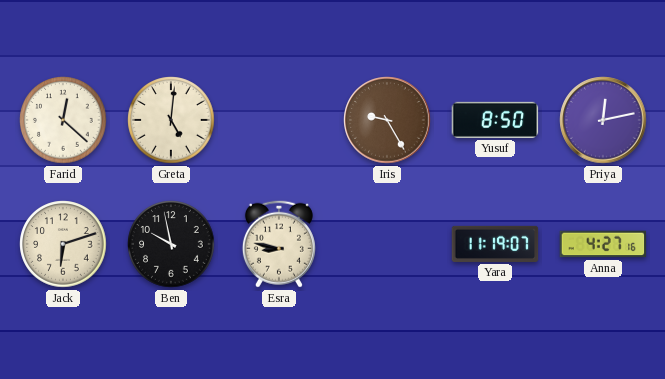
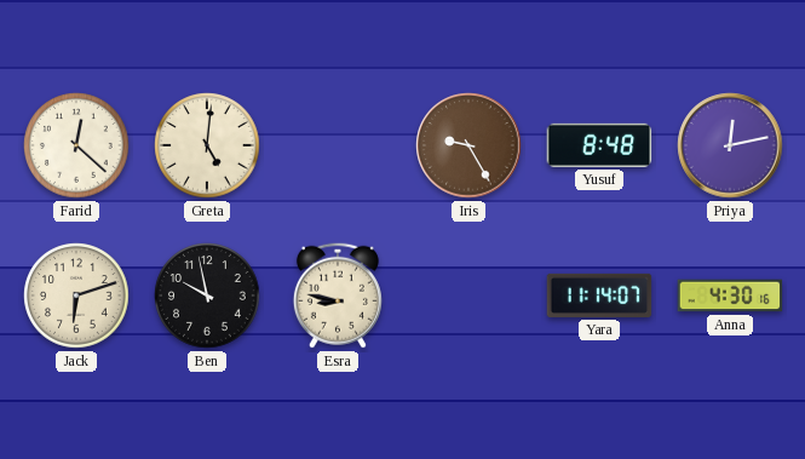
Yusuf: 8:50 -> 8:48
Yara: 11:19 -> 11:14
Anna: 4:27 -> 4:30
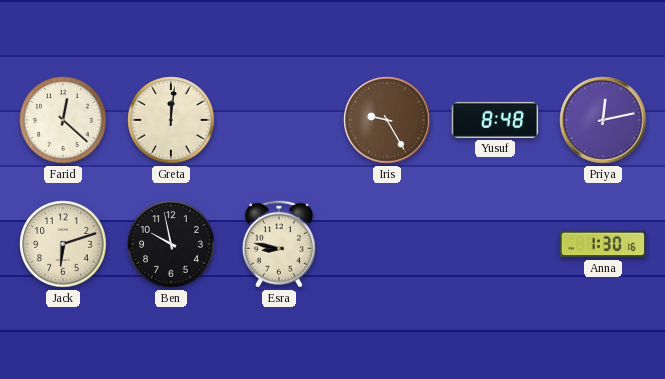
Greta: 5:01 -> 12:01
Yara: 11:14 -> none
Anna: 4:30 -> 1:30
